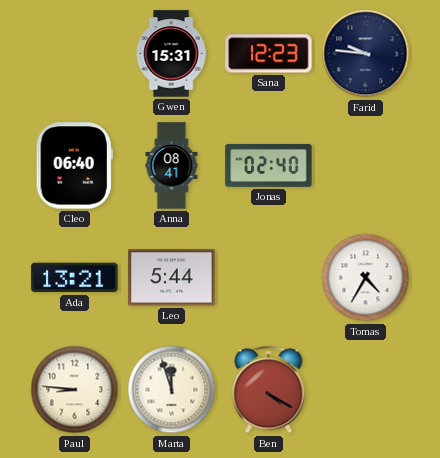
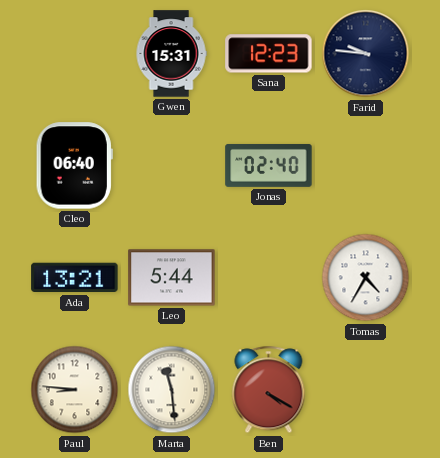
Anna: 08:41 -> none
Marta: 11:57 -> 11:29
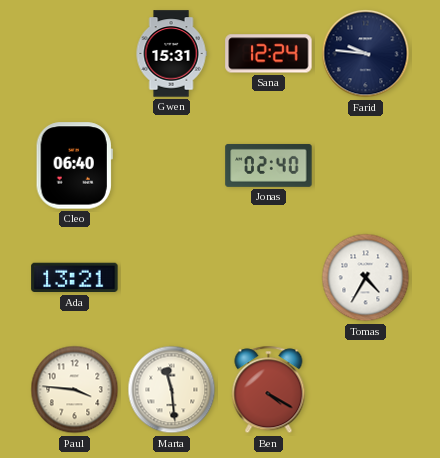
Sana: 12:23 -> 12:24
Leo: 5:44 -> none
Paul: 8:46 -> 3:46
